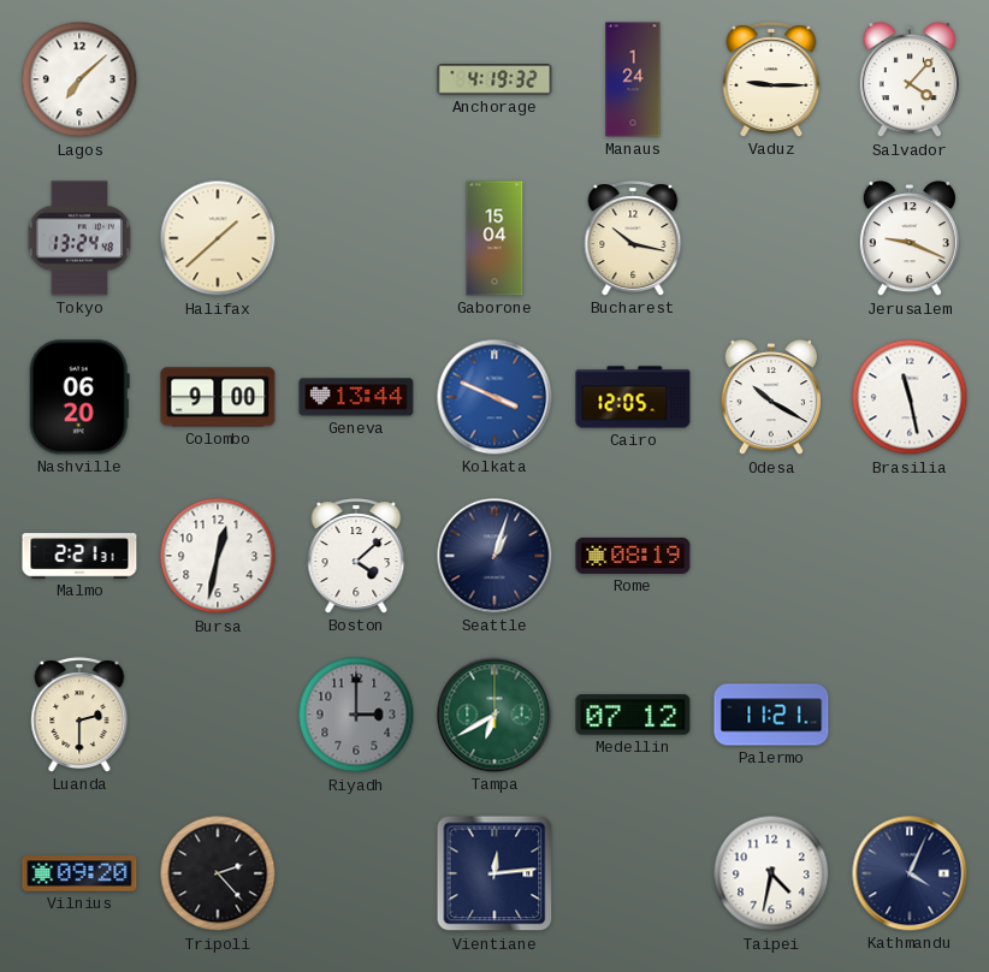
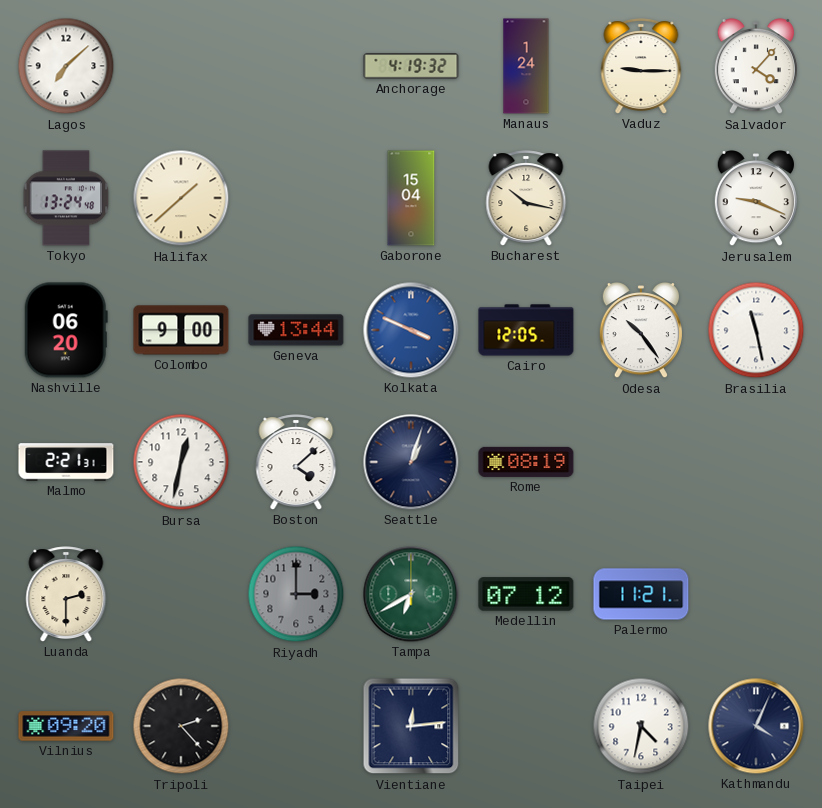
Odesa: 10:20 -> 10:24
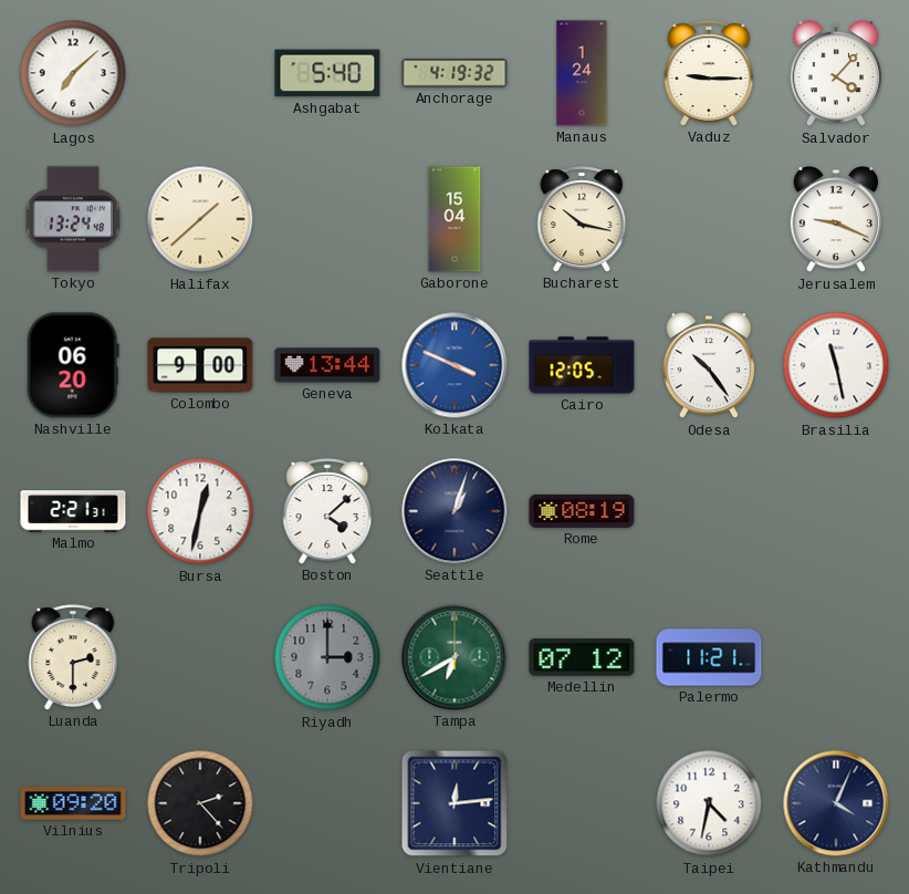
Ashgabat: none -> 5:40
